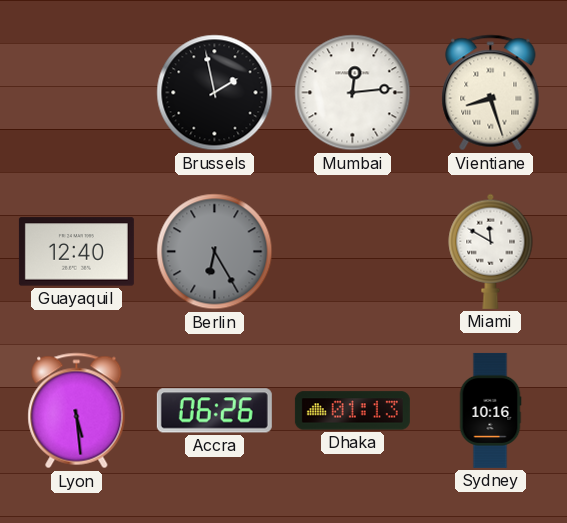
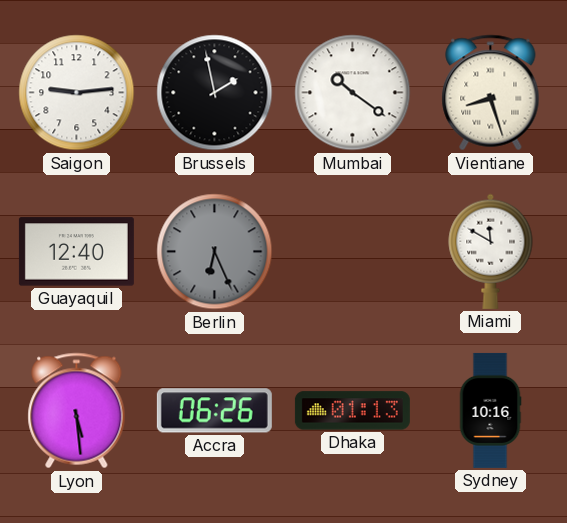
Saigon: none -> 9:14
Mumbai: 12:14 -> 10:21
Berlin: 6:25 -> 6:26
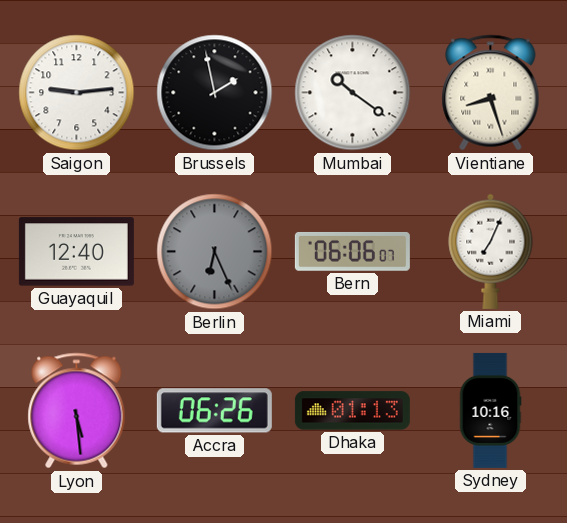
Bern: none -> 06:06
Miami: 11:50 -> 7:04
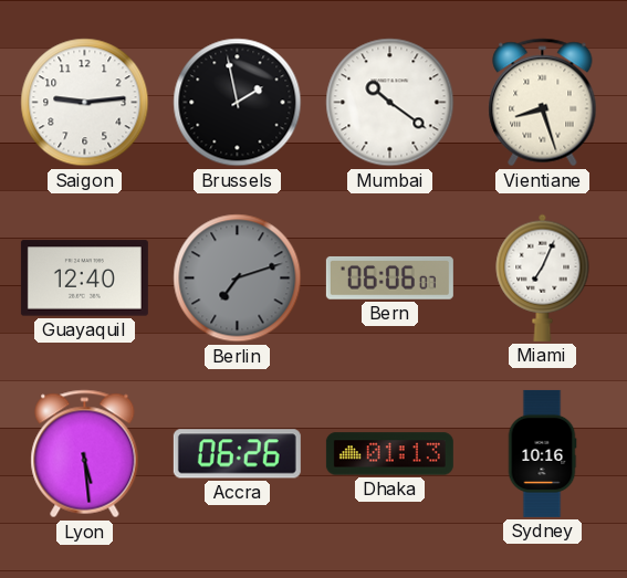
Berlin: 6:26 -> 7:12
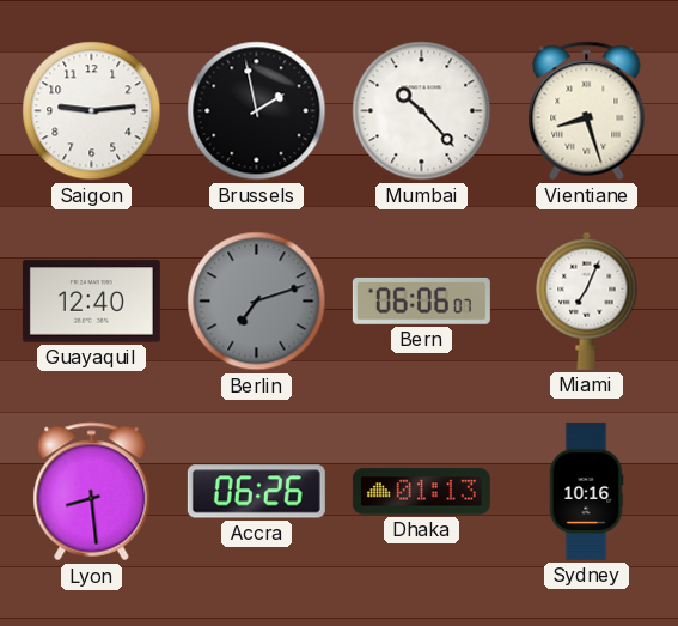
Mumbai: 10:21 -> 10:23
Lyon: 5:29 -> 8:29
